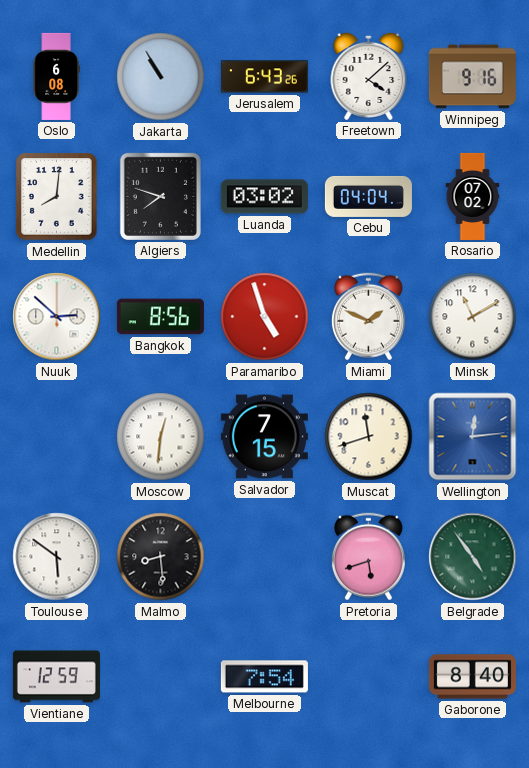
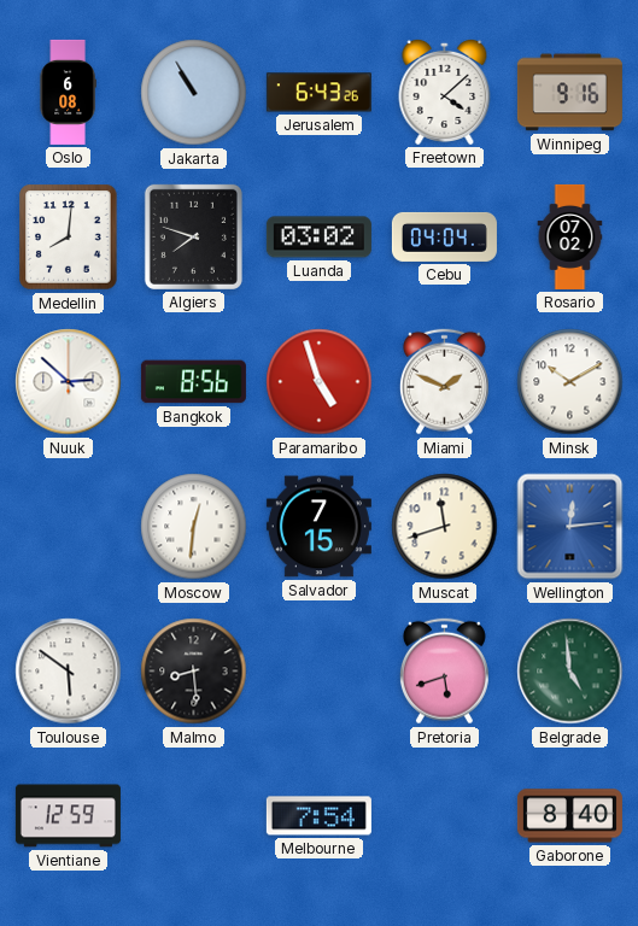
Minsk: 11:10 -> 10:10
Belgrade: 4:54 -> 4:59
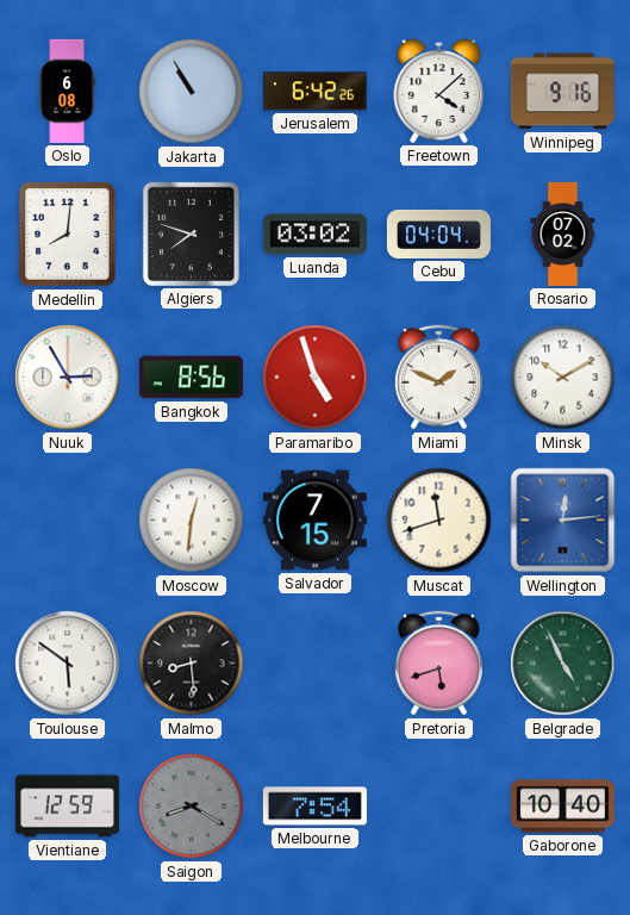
Jerusalem: 6:43 -> 6:42
Nuuk: 2:52 -> 2:55
Belgrade: 4:59 -> 4:56
Saigon: none -> 8:20
Gaborone: 8:40 -> 10:40
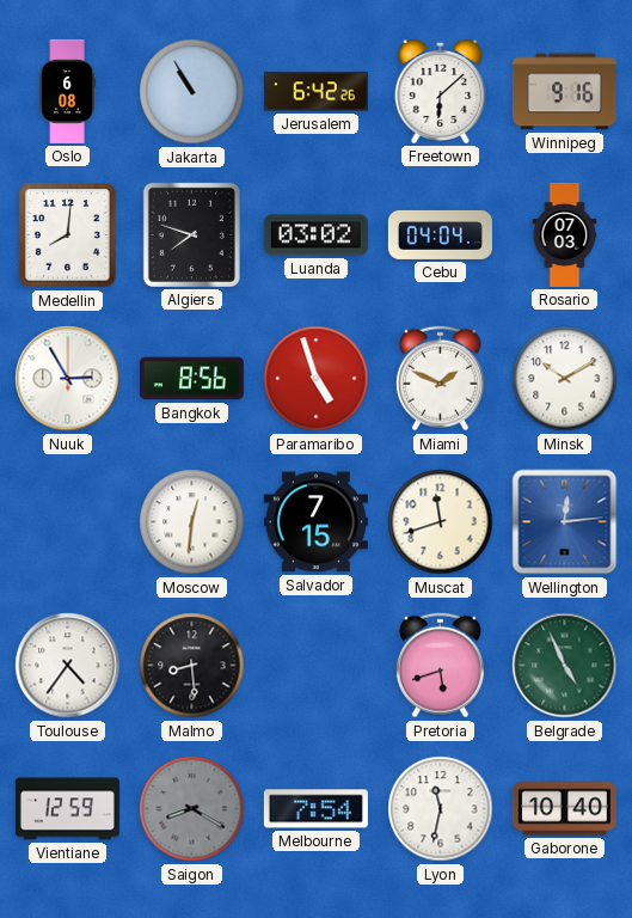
Freetown: 4:08 -> 6:08
Rosario: 07:02 -> 07:03
Toulouse: 5:51 -> 4:36
Lyon: none -> 11:32
